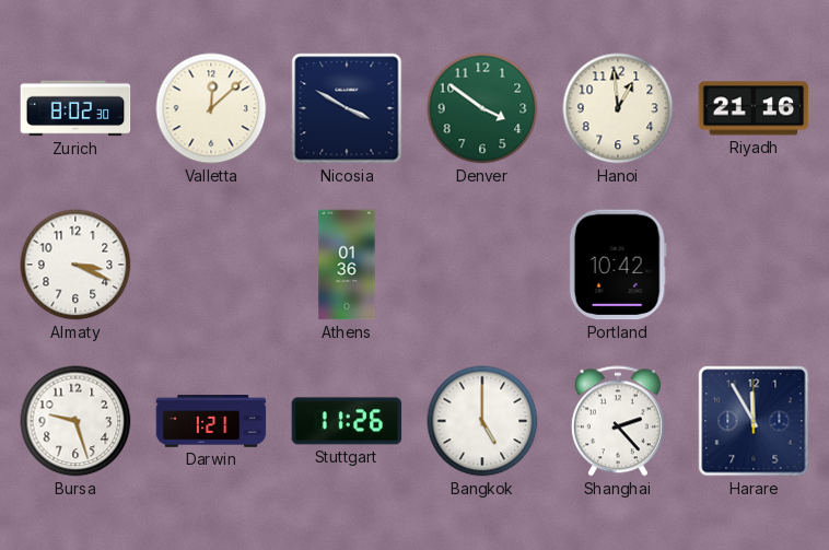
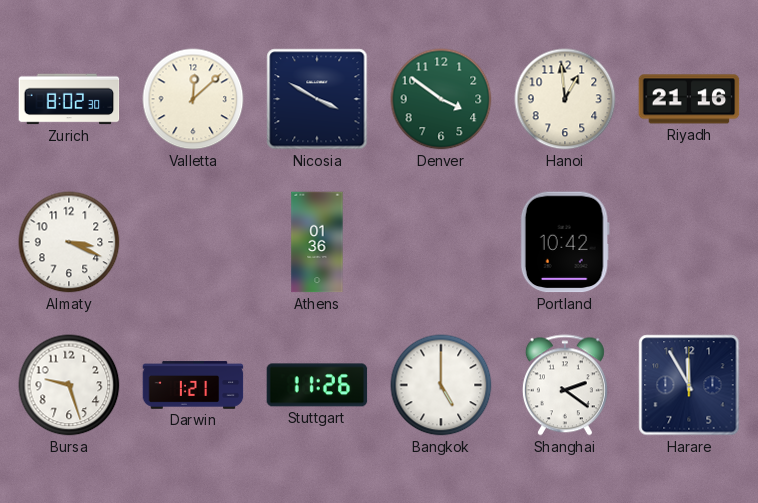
Shanghai: 2:23 -> 2:21
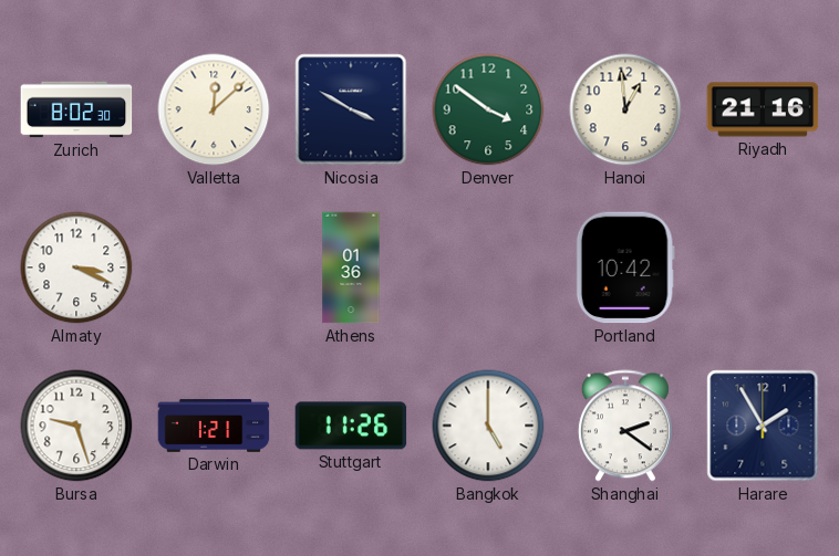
Harare: 11:55 -> 1:55
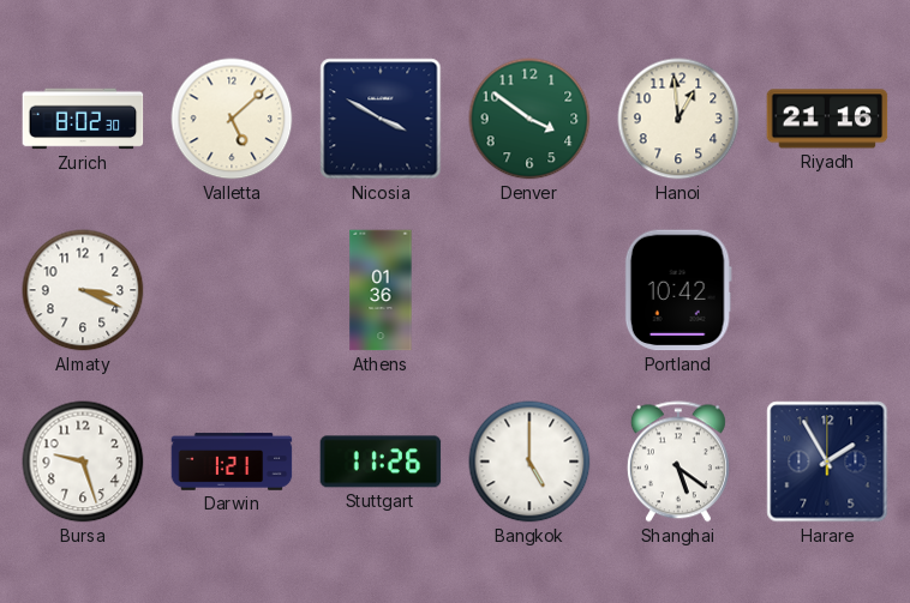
Valletta: 12:08 -> 5:08
Shanghai: 2:21 -> 5:21
